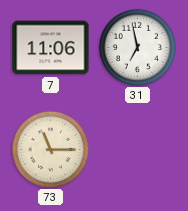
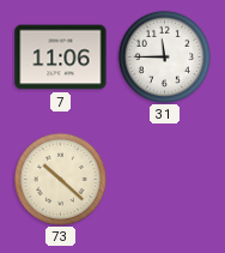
31: 6:58 -> 11:45
73: 11:15 -> 10:22
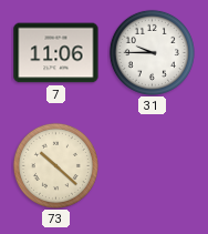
31: 11:45 -> 9:45
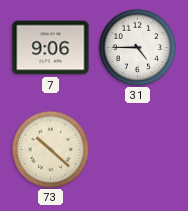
7: 11:06 -> 9:06
31: 9:45 -> 4:45
